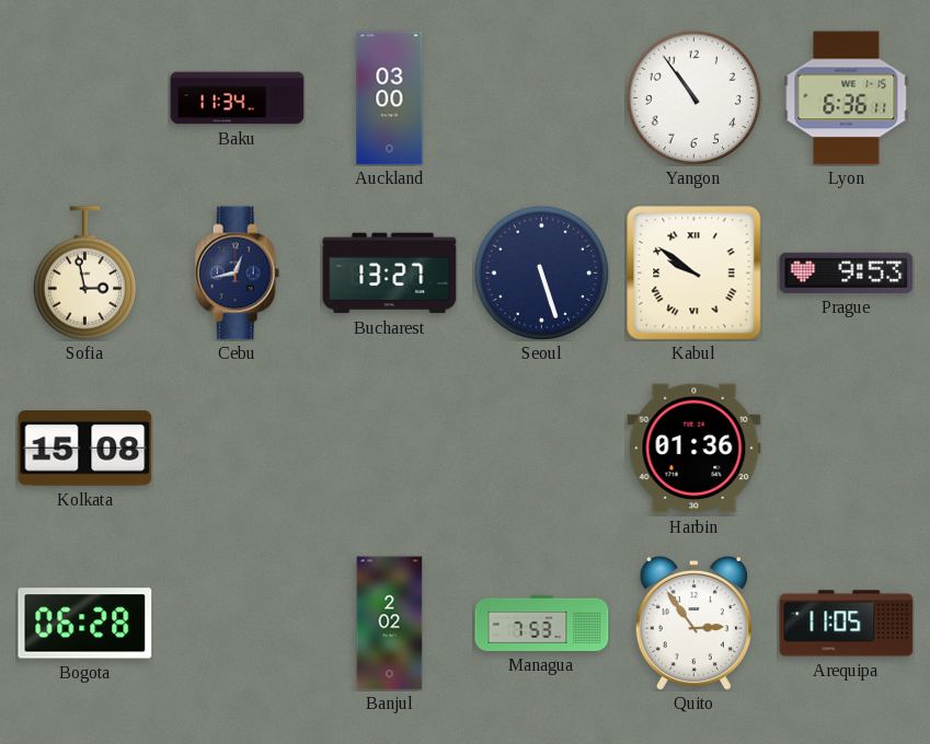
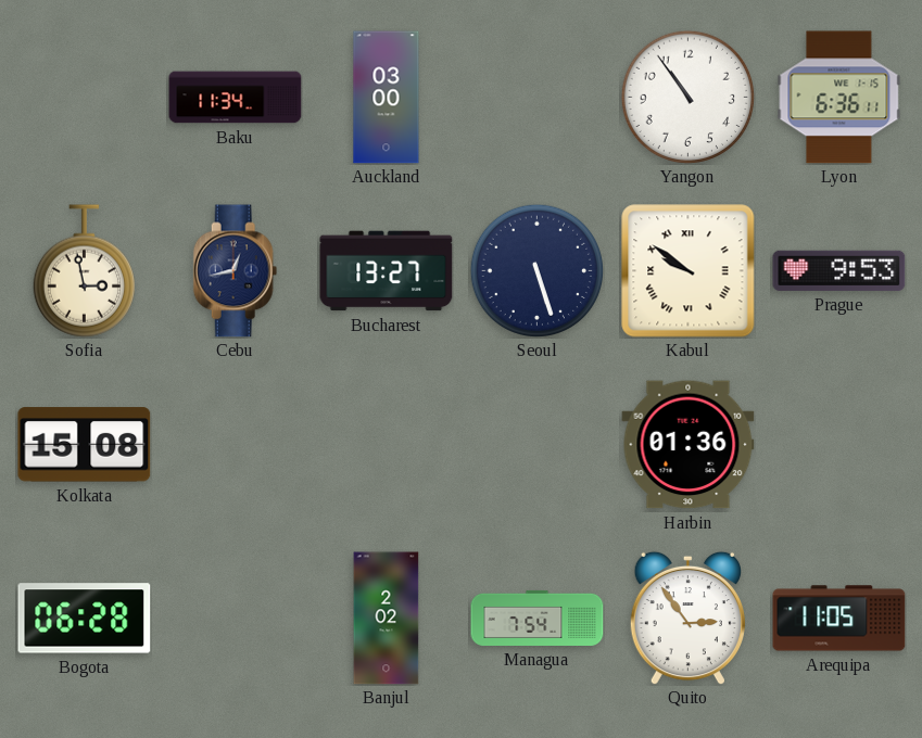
Managua: 7:53 -> 7:54
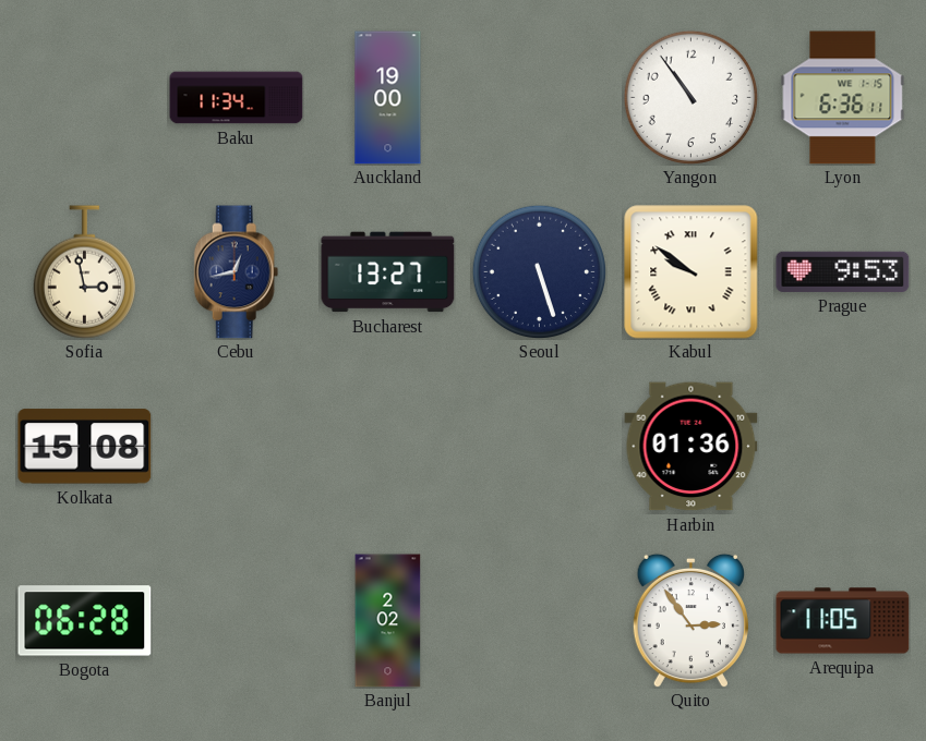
Auckland: 03:00 -> 19:00
Managua: 7:54 -> none
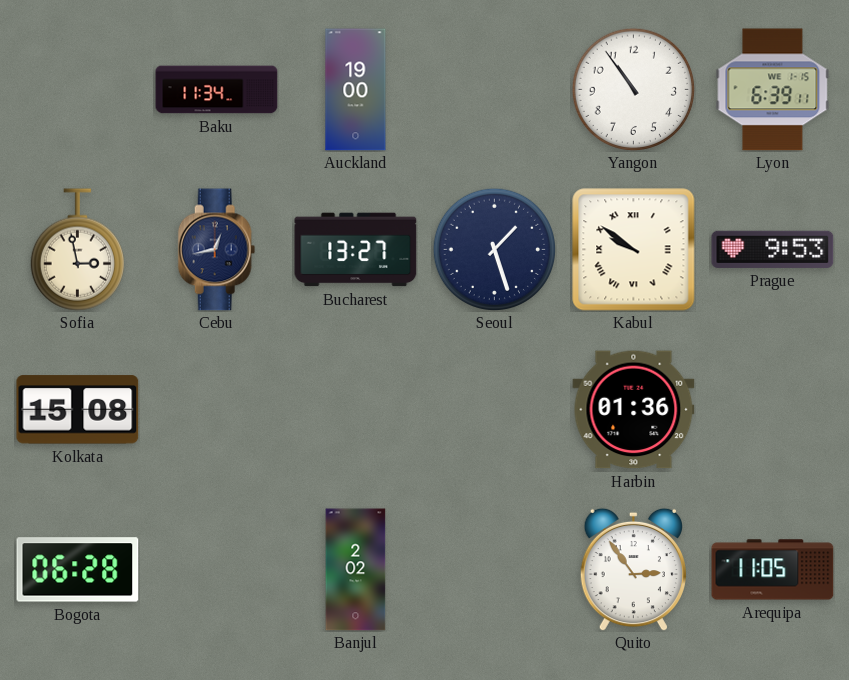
Lyon: 6:36 -> 6:39
Seoul: 5:27 -> 1:27
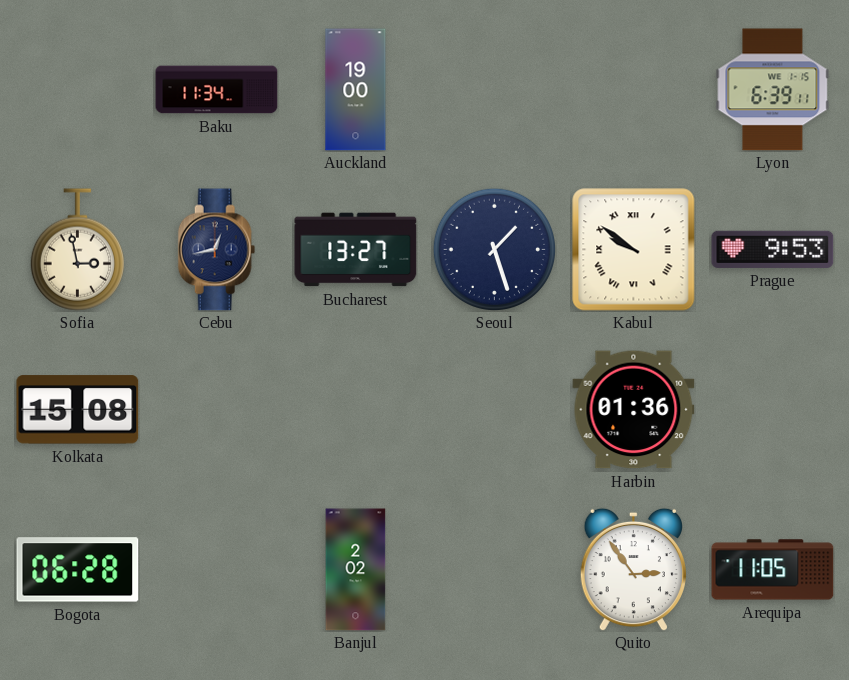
Yangon: 10:54 -> none
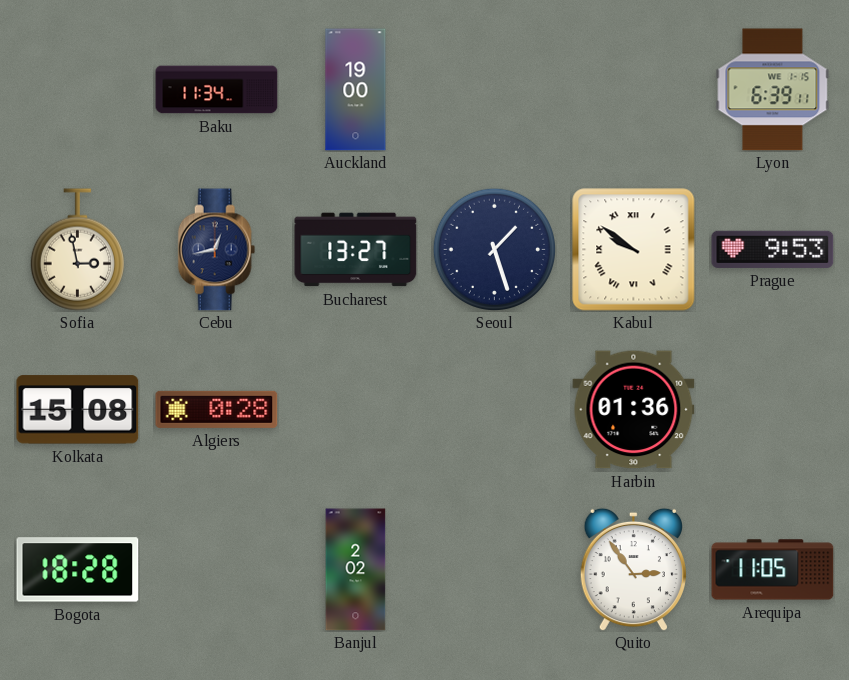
Algiers: none -> 0:28
Bogota: 06:28 -> 18:28
